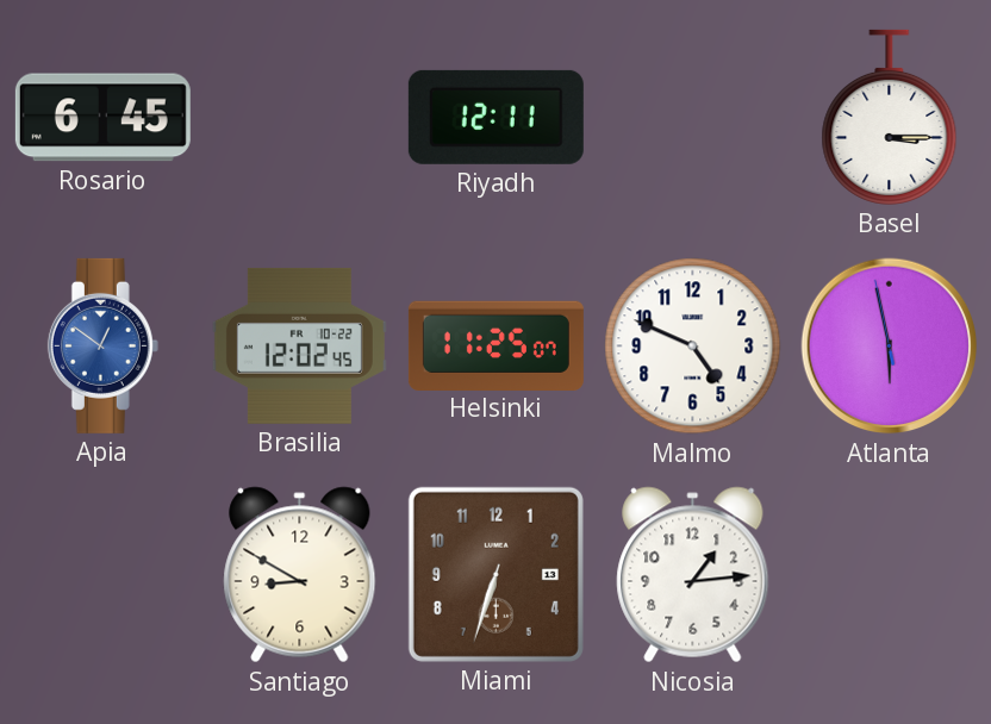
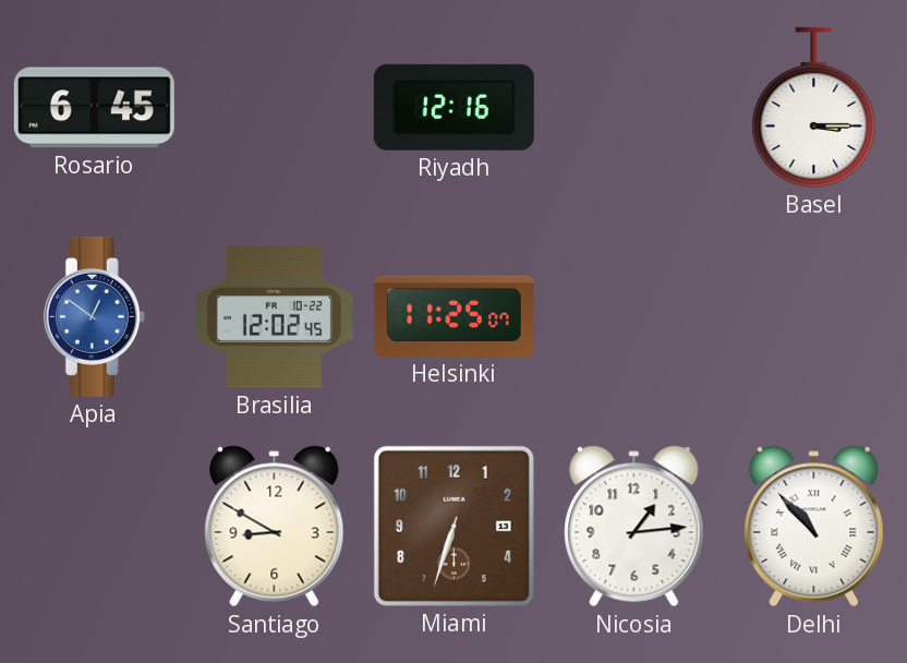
Riyadh: 12:11 -> 12:16
Malmo: 4:49 -> none
Atlanta: 5:57 -> none
Delhi: none -> 10:53
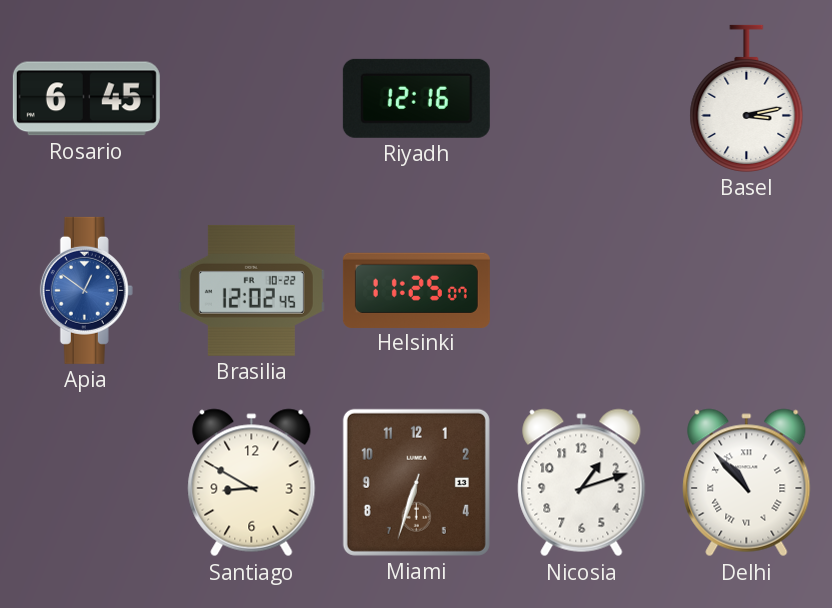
Basel: 3:15 -> 3:13
Nicosia: 1:14 -> 1:12
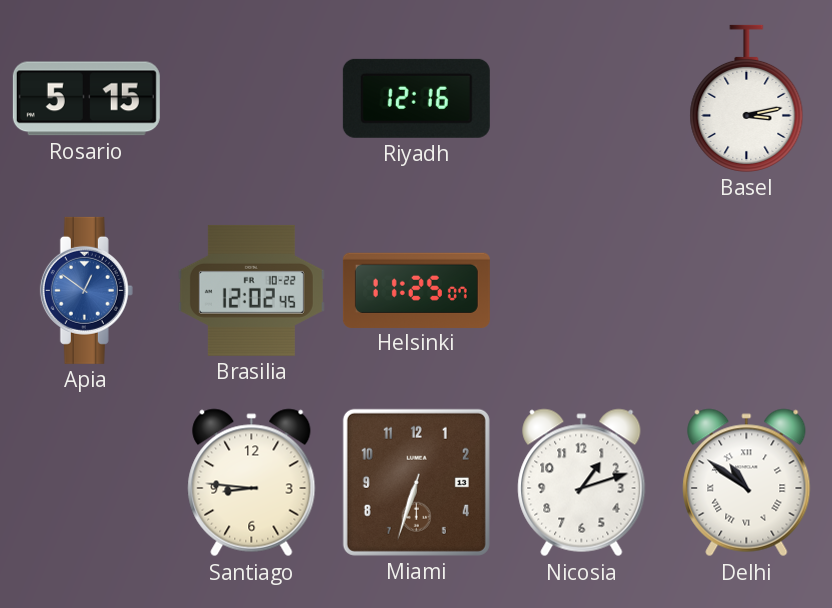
Rosario: 6:45 -> 5:15
Santiago: 8:50 -> 8:46
Delhi: 10:53 -> 10:51
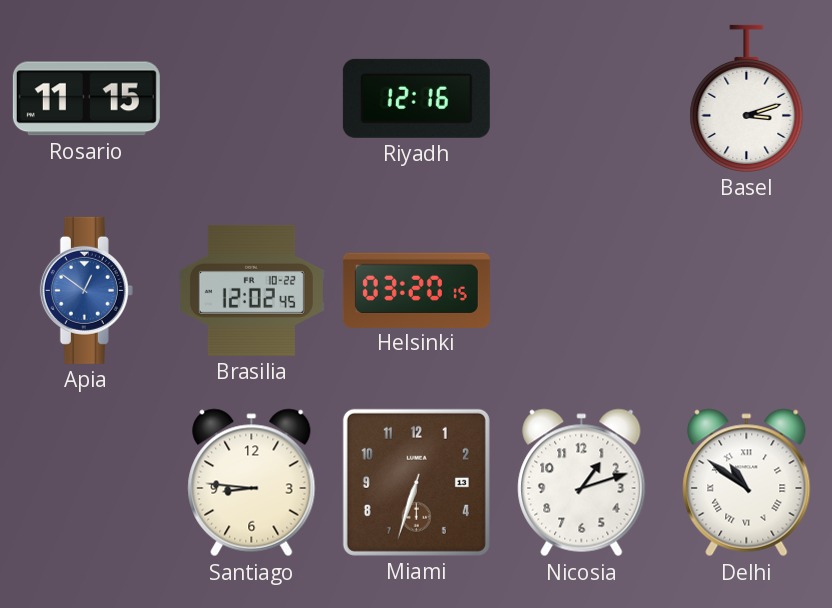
Rosario: 5:15 -> 11:15
Basel: 3:13 -> 3:12
Helsinki: 11:25 -> 03:20
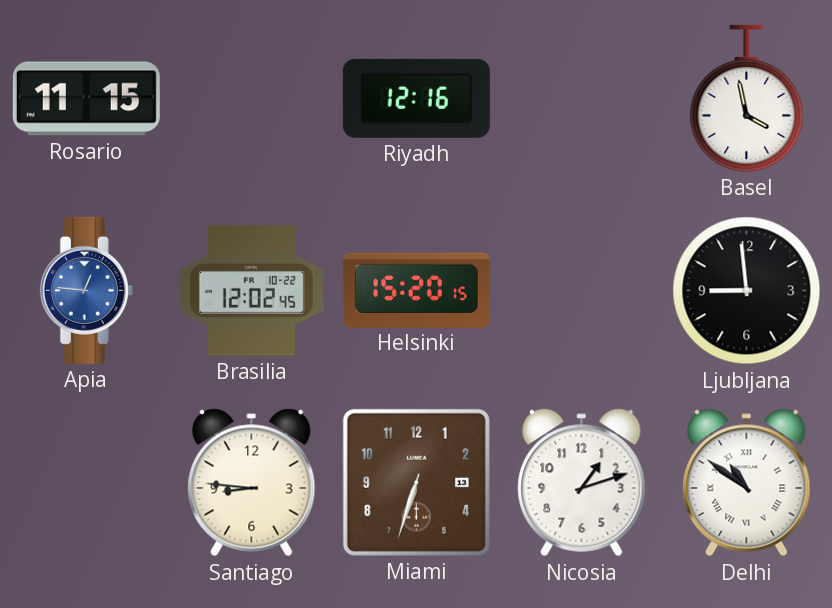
Basel: 3:12 -> 3:58
Apia: 12:51 -> 12:46
Helsinki: 03:20 -> 15:20
Ljubljana: none -> 8:59
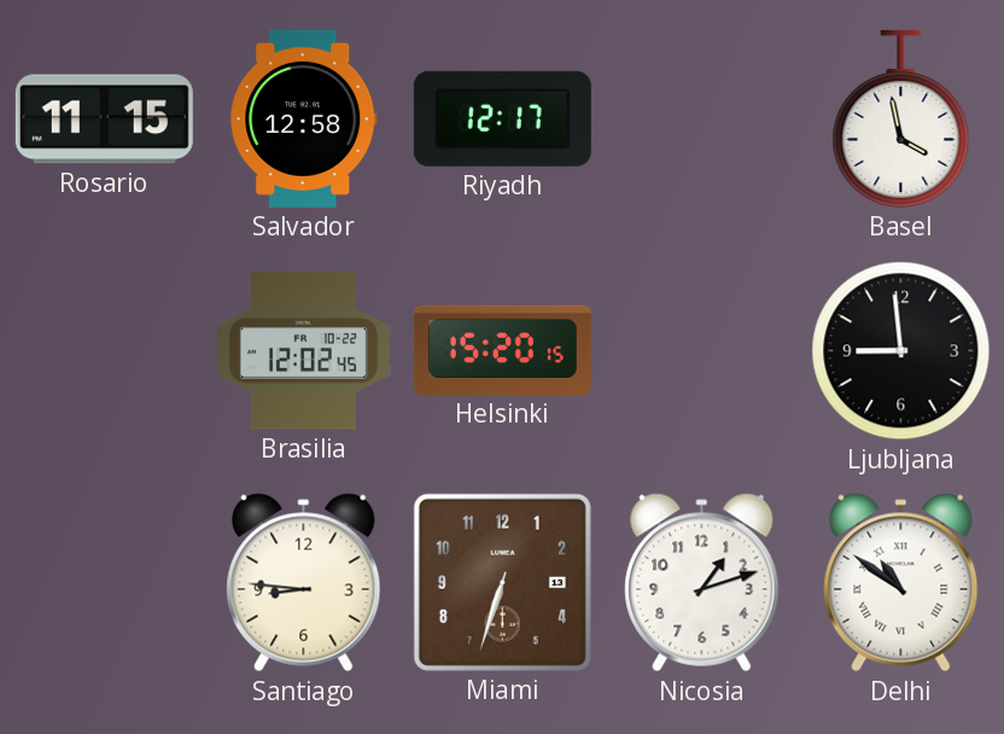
Salvador: none -> 12:58
Riyadh: 12:16 -> 12:17
Apia: 12:46 -> none
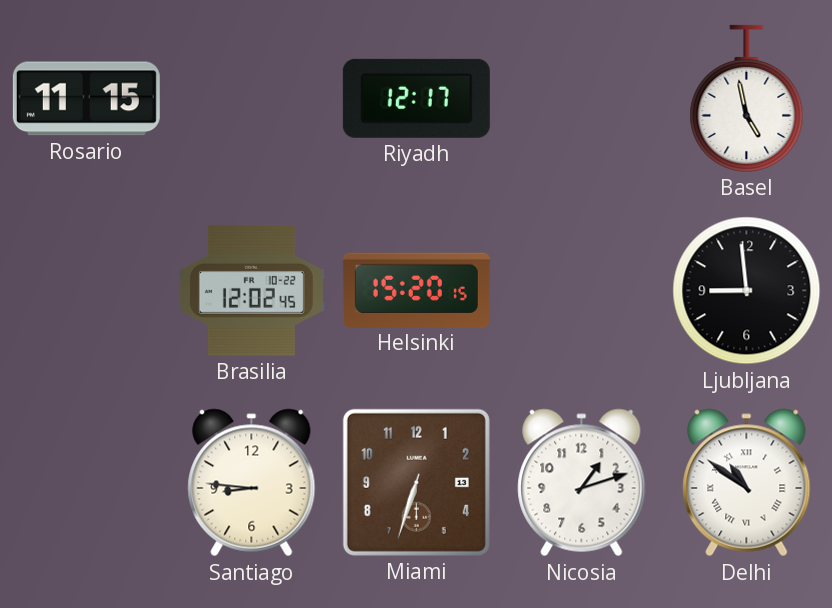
Salvador: 12:58 -> none
Basel: 3:58 -> 4:58
